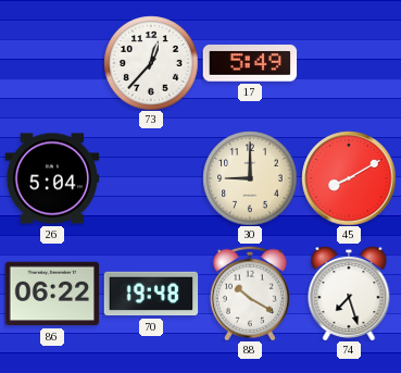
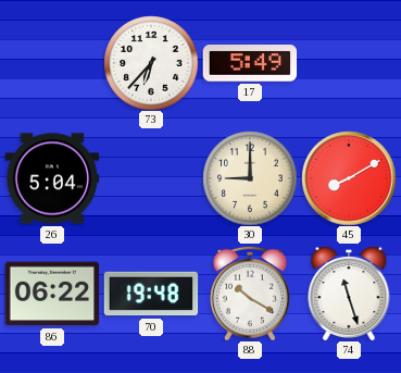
73: 12:37 -> 6:37
74: 7:27 -> 11:27
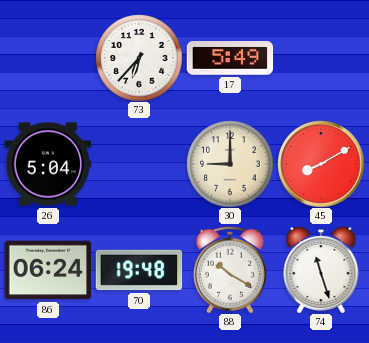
86: 06:22 -> 06:24
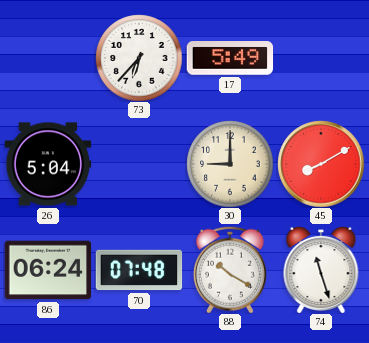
70: 19:48 -> 07:48
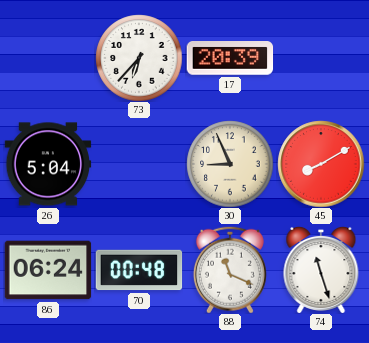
17: 5:49 -> 20:39
30: 9:00 -> 8:56
70: 07:48 -> 00:48
88: 10:20 -> 11:19
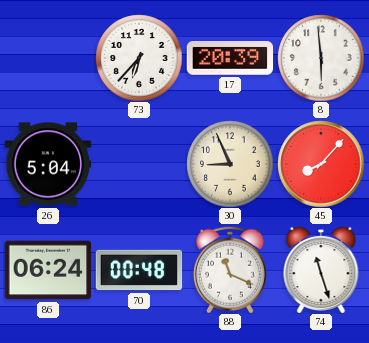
8: none -> 5:59
45: 8:10 -> 8:07
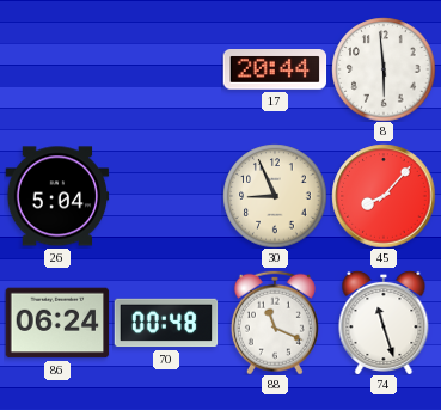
73: 6:37 -> none
17: 20:39 -> 20:44
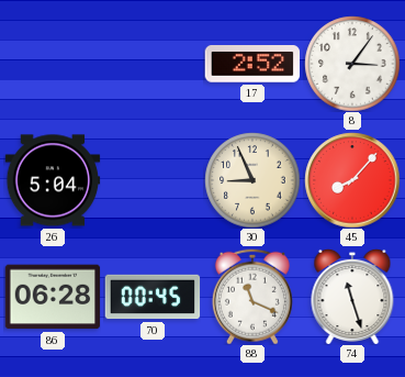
17: 20:44 -> 2:52
8: 5:59 -> 3:06
86: 06:24 -> 06:28
70: 00:48 -> 00:45
